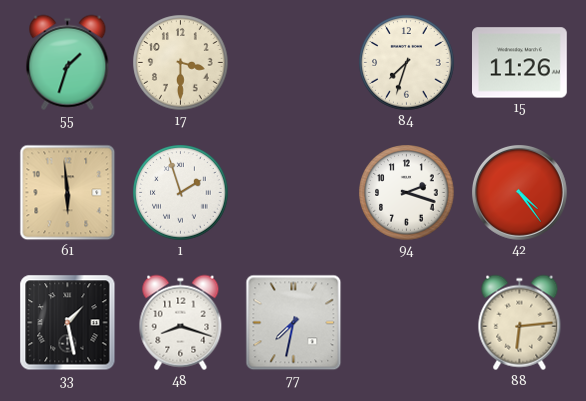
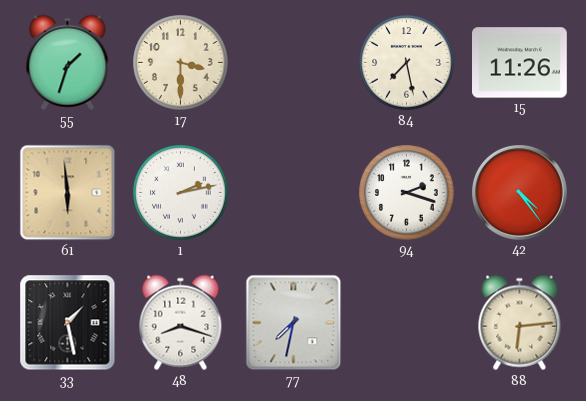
84: 7:33 -> 7:28
1: 1:57 -> 2:13
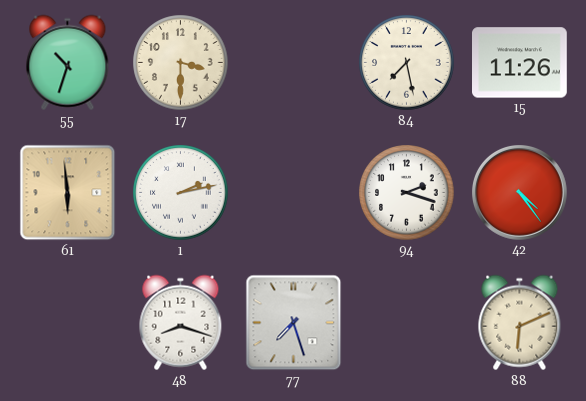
55: 1:33 -> 10:33
33: 1:28 -> none
77: 7:32 -> 7:27
88: 6:14 -> 6:11
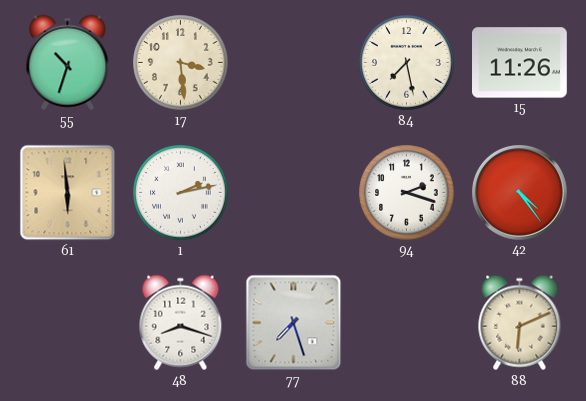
17: 3:30 -> 3:29
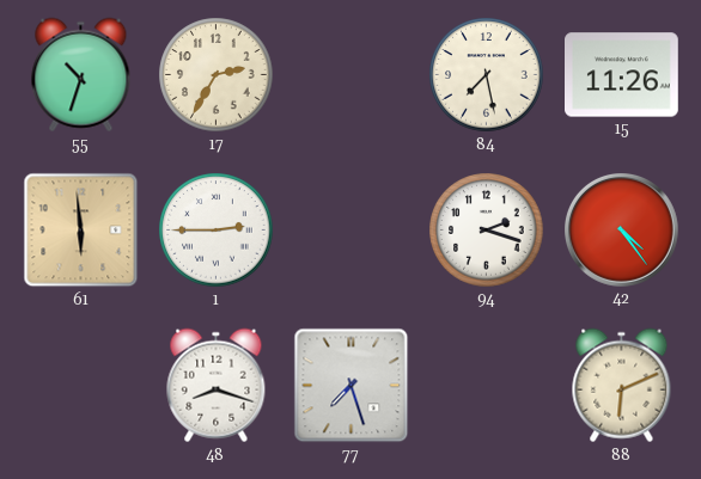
17: 3:29 -> 2:35
1: 2:13 -> 2:45
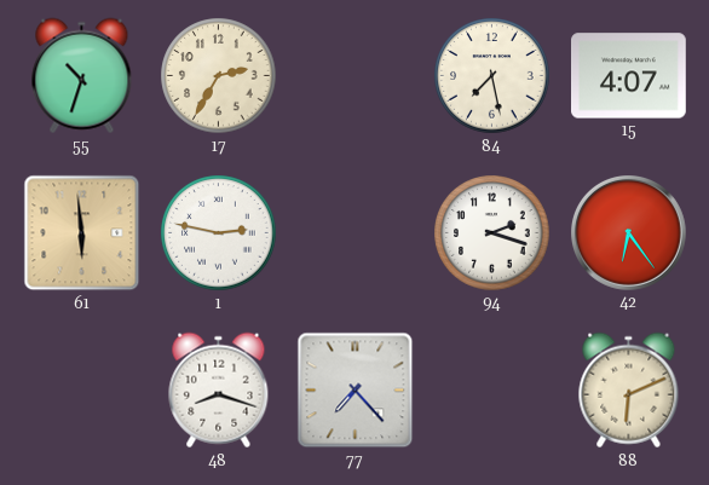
15: 11:26 -> 4:07
1: 2:45 -> 2:47
42: 4:24 -> 6:24
77: 7:27 -> 7:23
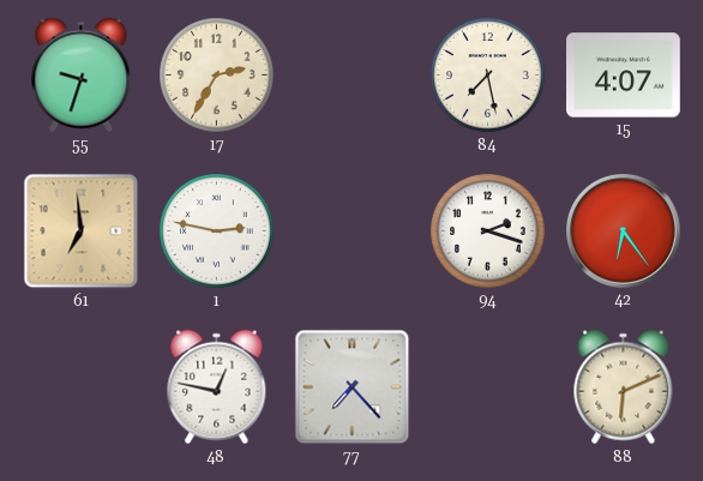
55: 10:33 -> 9:33
61: 5:59 -> 6:59
48: 8:18 -> 12:47
